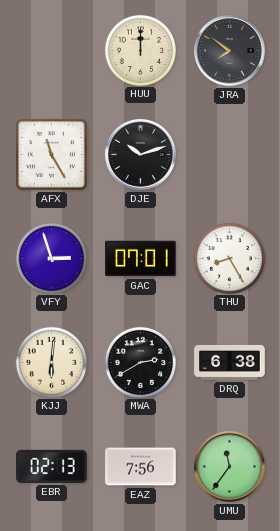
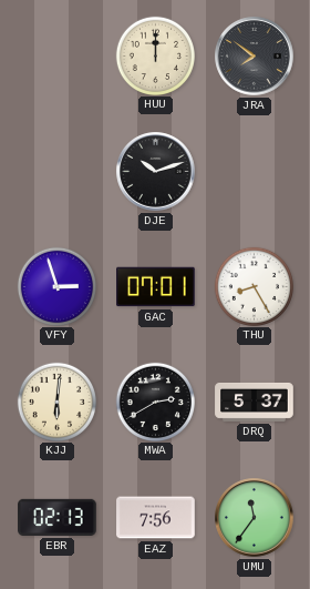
AFX: 11:25 -> none
DRQ: 6:38 -> 5:37
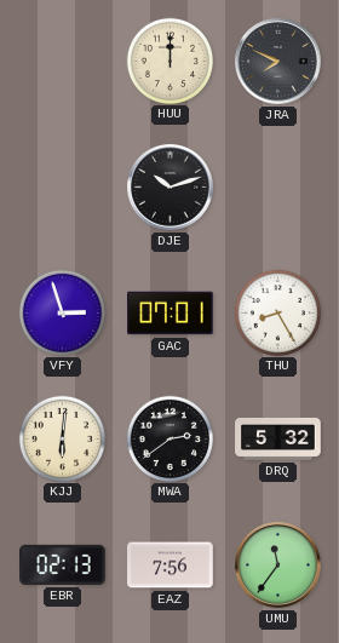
JRA: 7:51 -> 7:49
MWA: 2:40 -> 2:39
DRQ: 5:37 -> 5:32
